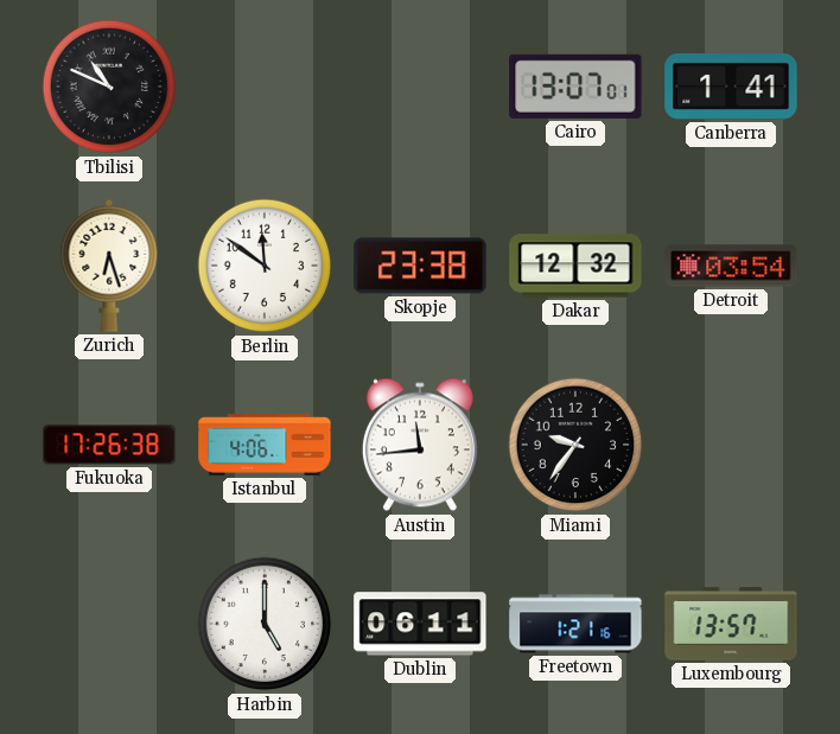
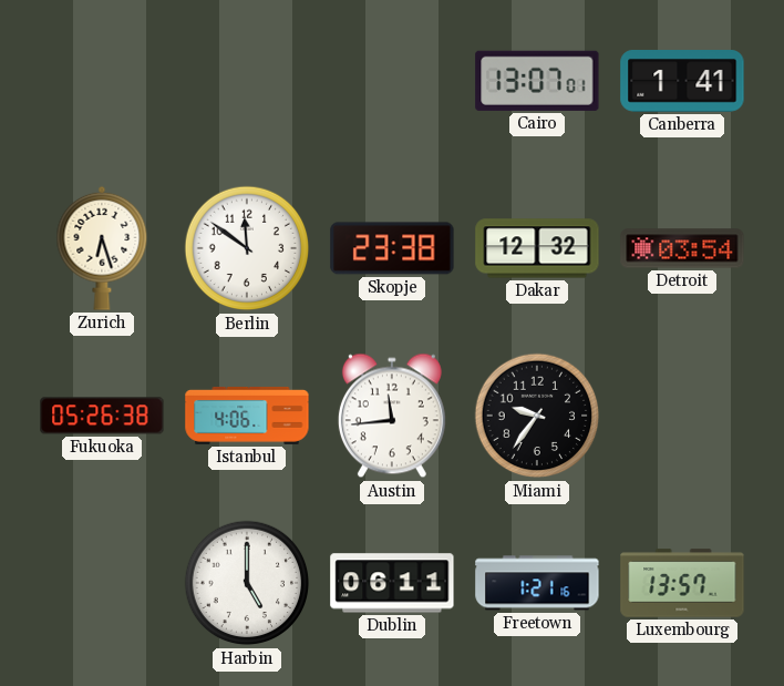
Tbilisi: 10:49 -> none
Fukuoka: 17:26 -> 05:26
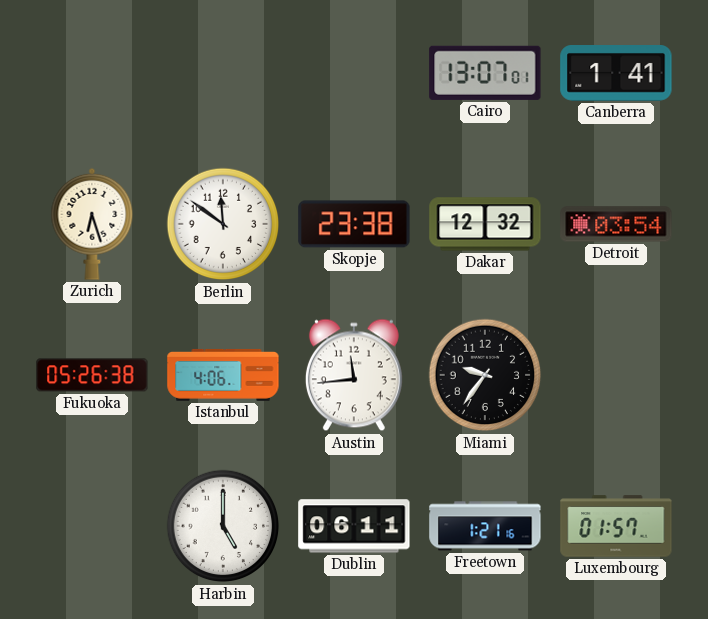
Luxembourg: 13:57 -> 01:57
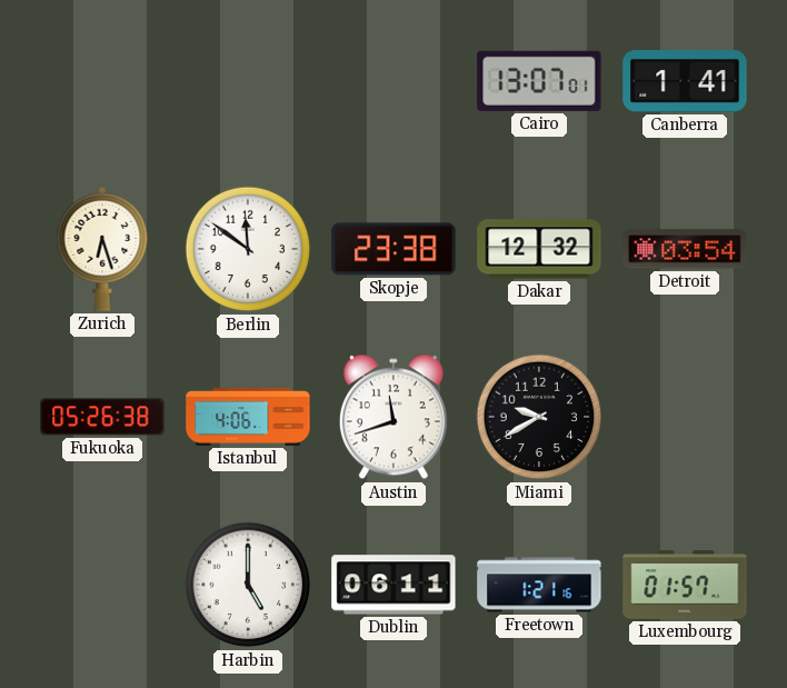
Austin: 11:44 -> 11:42
Miami: 9:36 -> 9:40
